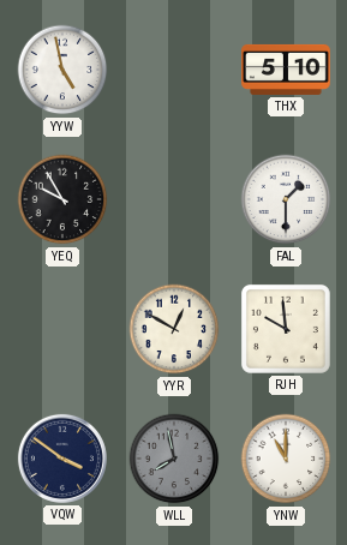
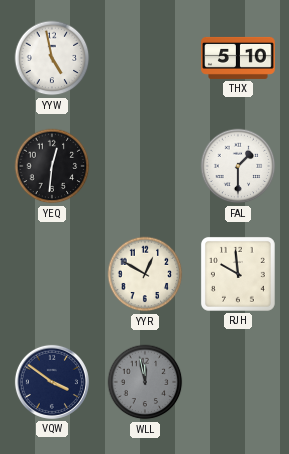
YEQ: 9:55 -> 12:31
WLL: 7:58 -> 11:58
YNW: 11:00 -> none
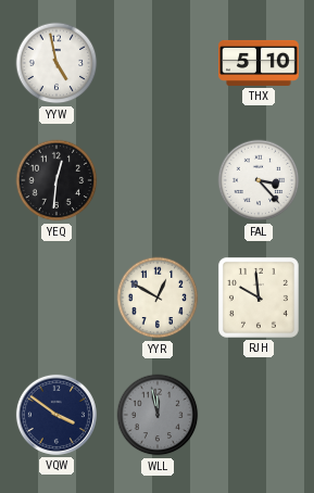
FAL: 1:30 -> 3:23
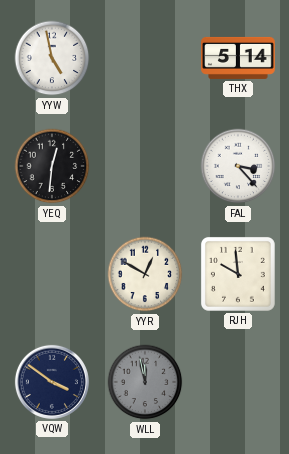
THX: 5:10 -> 5:14
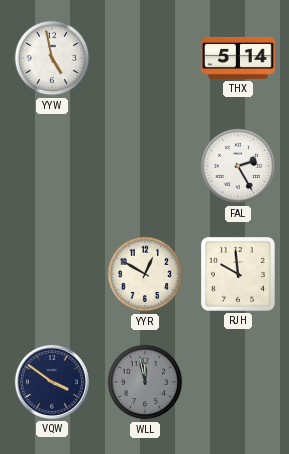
YEQ: 12:31 -> none
FAL: 3:23 -> 2:25
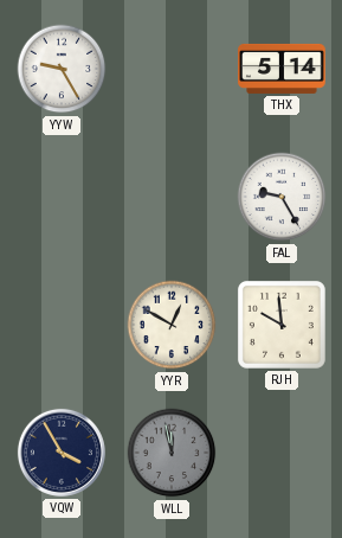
YYW: 4:58 -> 9:25
FAL: 2:25 -> 9:25
VQW: 3:51 -> 3:55
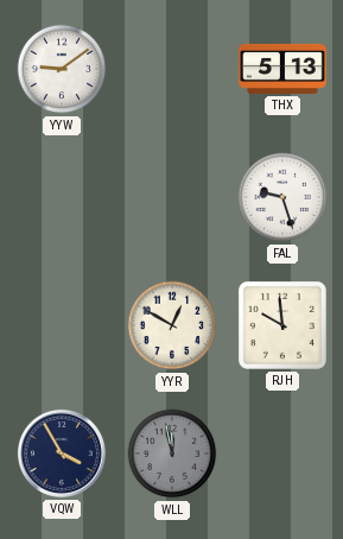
YYW: 9:25 -> 9:09
THX: 5:14 -> 5:13
FAL: 9:25 -> 9:27
